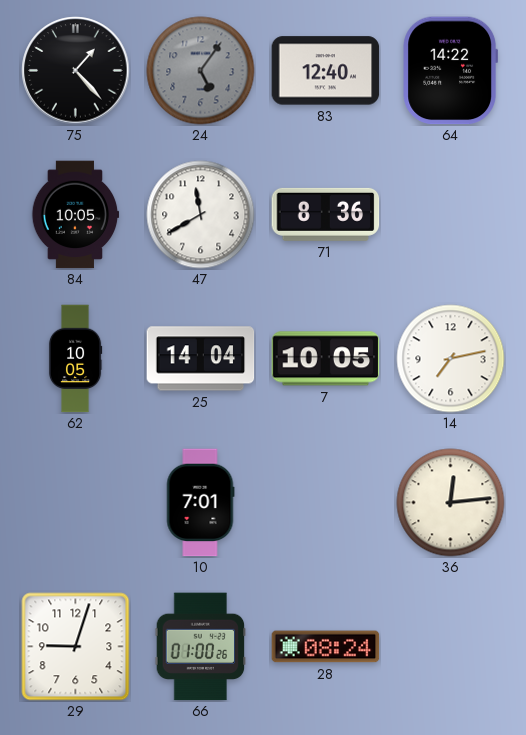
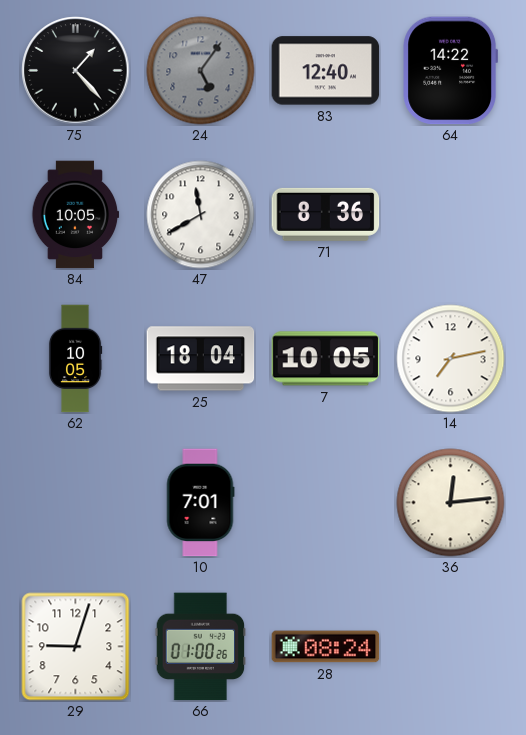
25: 14:04 -> 18:04
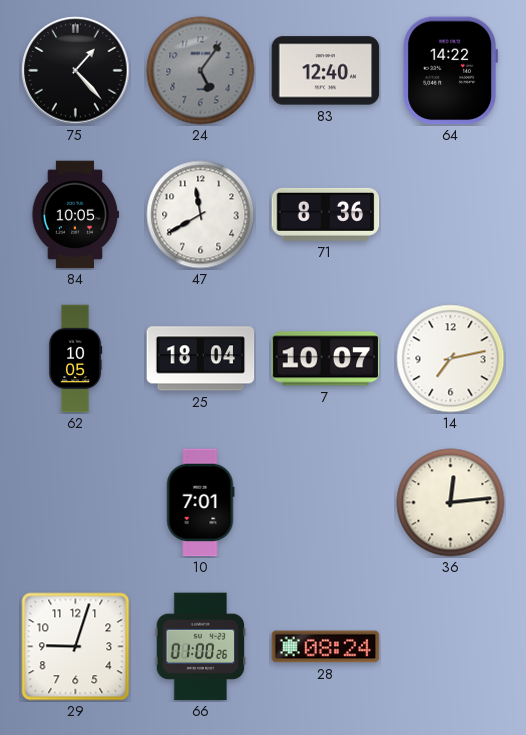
7: 10:05 -> 10:07
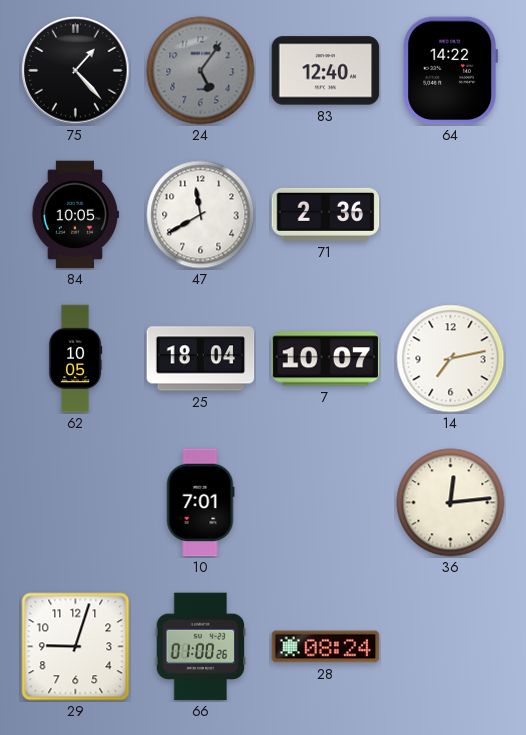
71: 8:36 -> 2:36
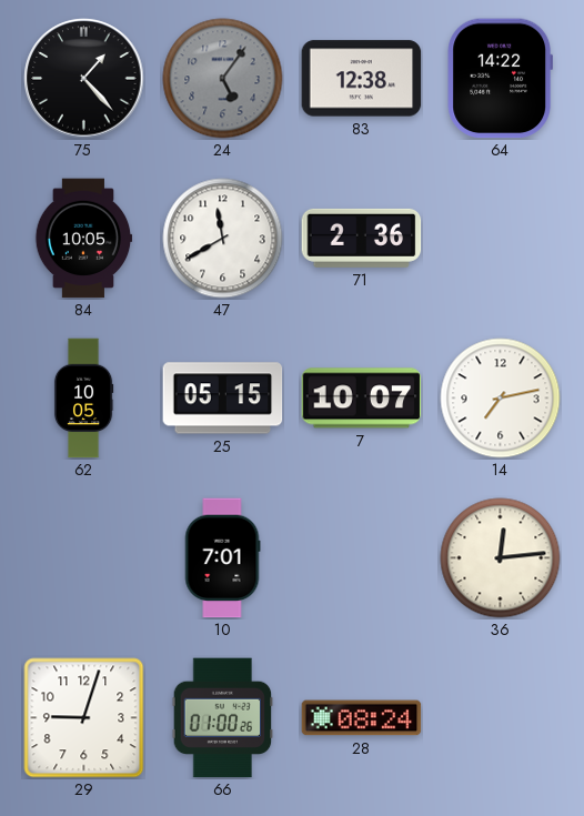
83: 12:40 -> 12:38
25: 18:04 -> 05:15
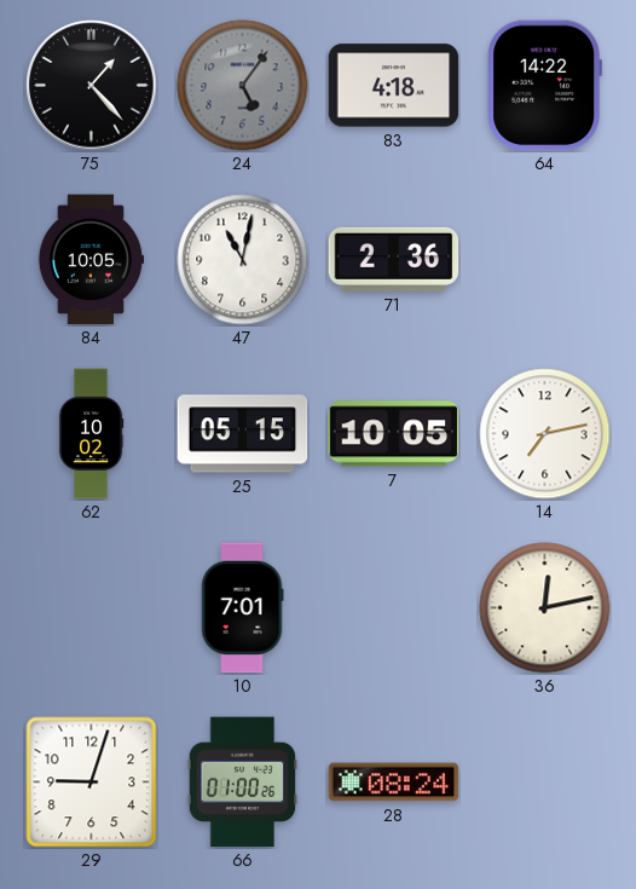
83: 12:38 -> 4:18
47: 11:40 -> 11:02
62: 10:05 -> 10:02
7: 10:07 -> 10:05
36: 12:14 -> 12:13
